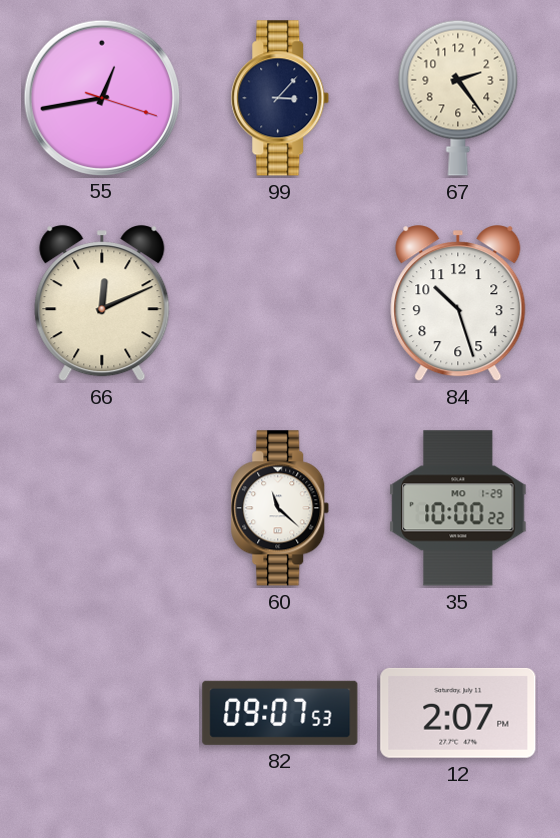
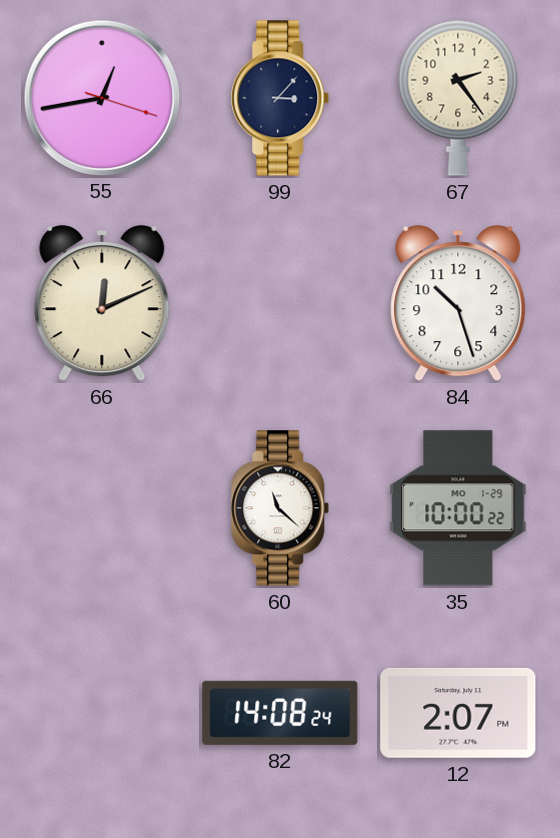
82: 09:07 -> 14:08
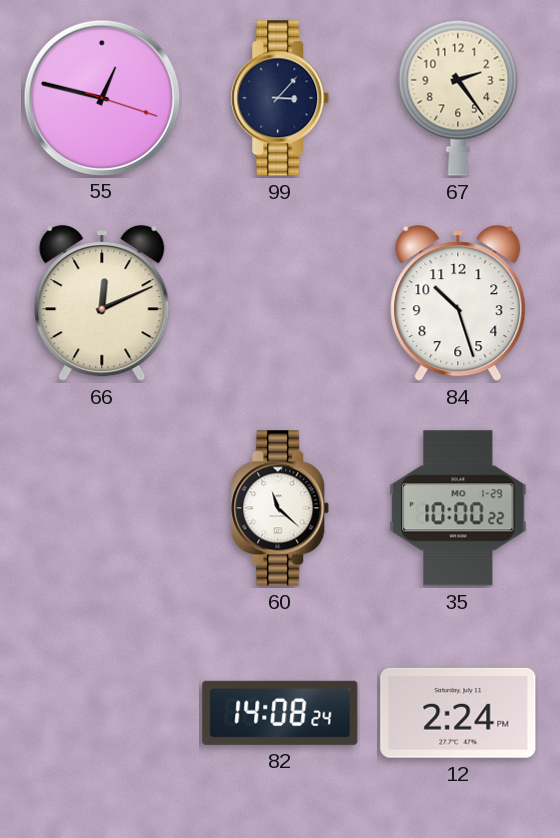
55: 12:43 -> 12:47
12: 2:07 -> 2:24
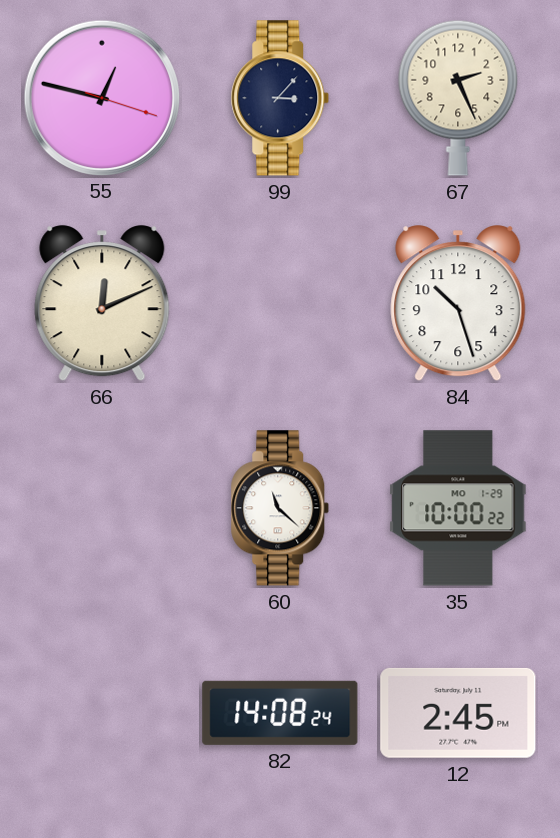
67: 2:24 -> 2:26
12: 2:24 -> 2:45
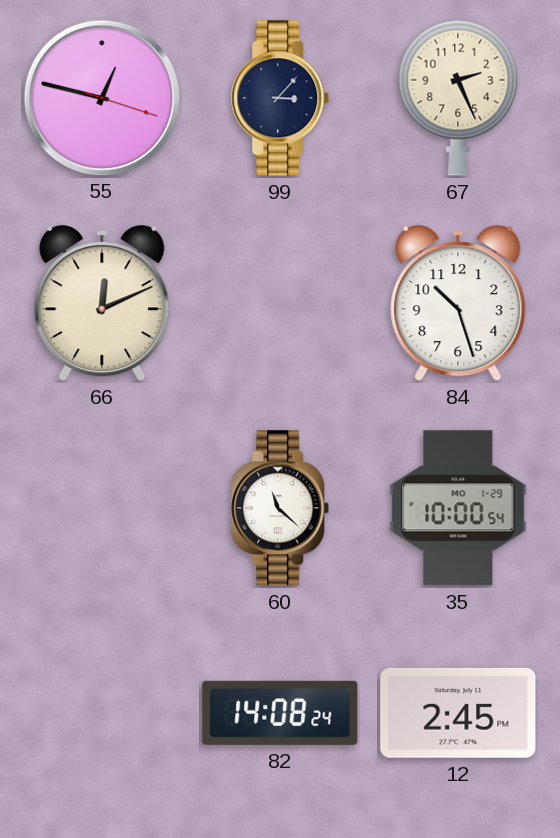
35: 10:00:22 -> 10:00:54
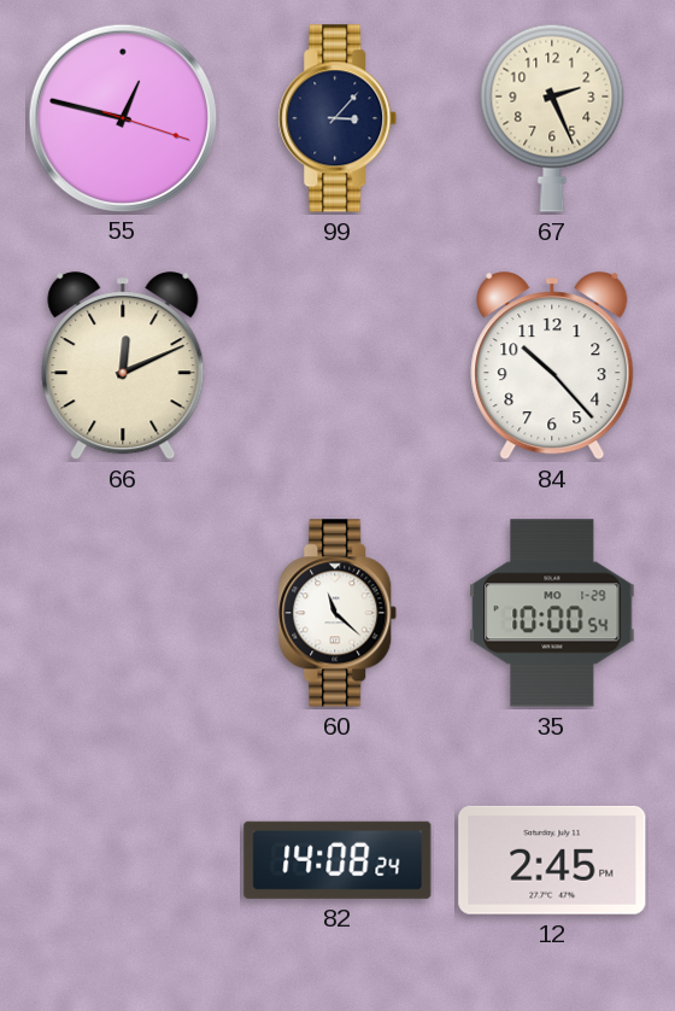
84: 10:27 -> 10:23
